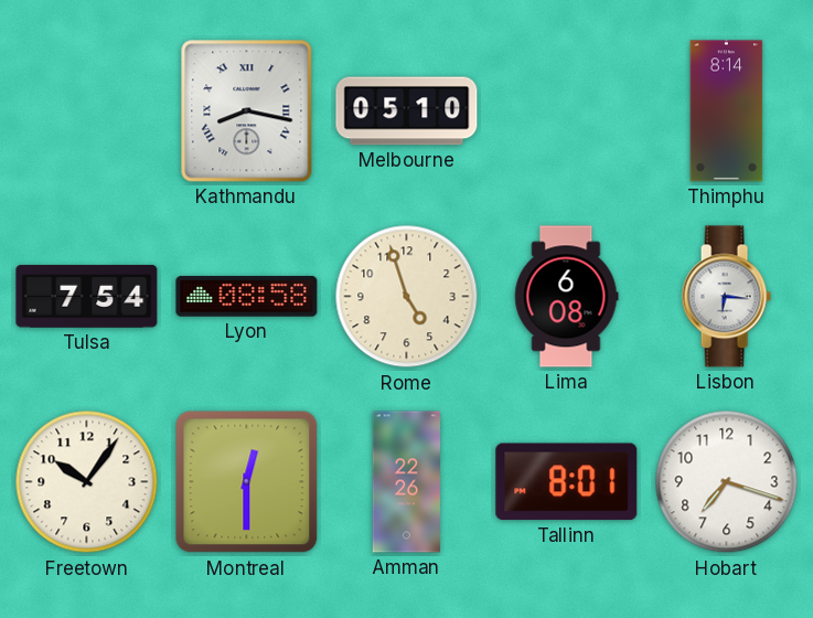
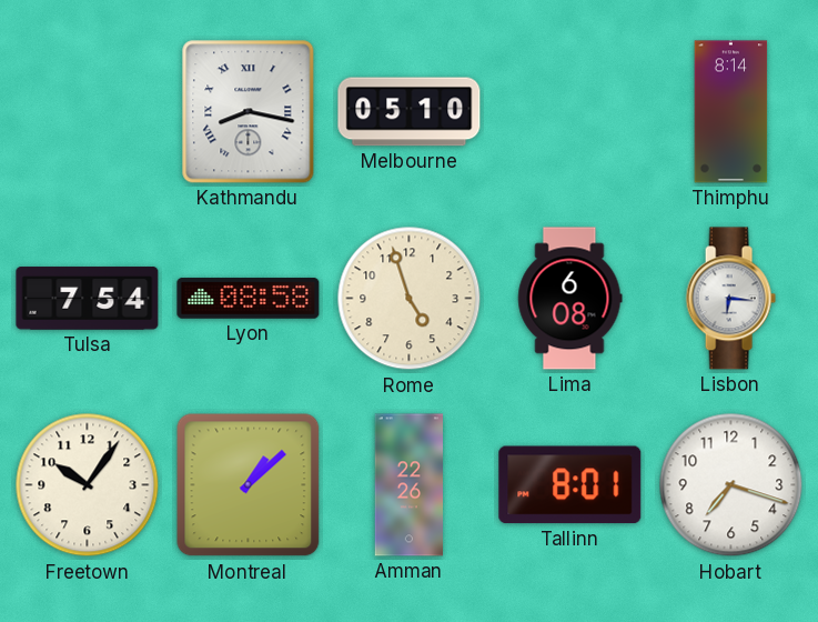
Montreal: 12:30 -> 1:08
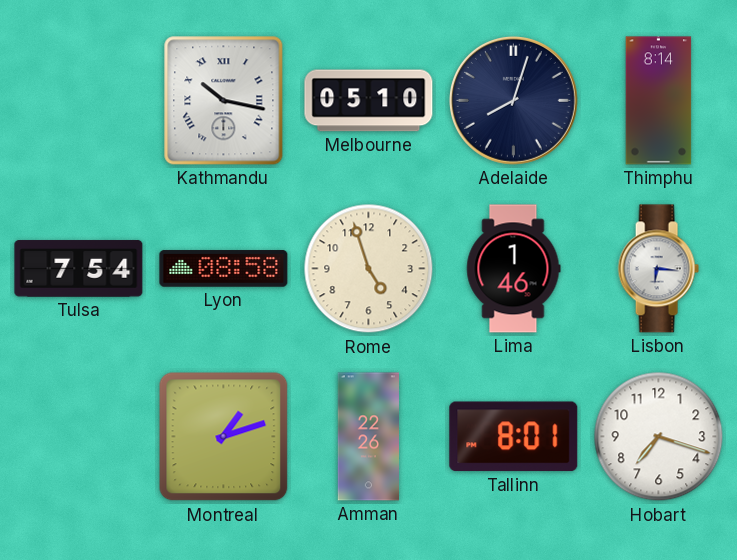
Kathmandu: 8:17 -> 10:17
Adelaide: none -> 8:03
Lima: 6:08 -> 1:46
Freetown: 10:06 -> none
Montreal: 1:08 -> 1:12
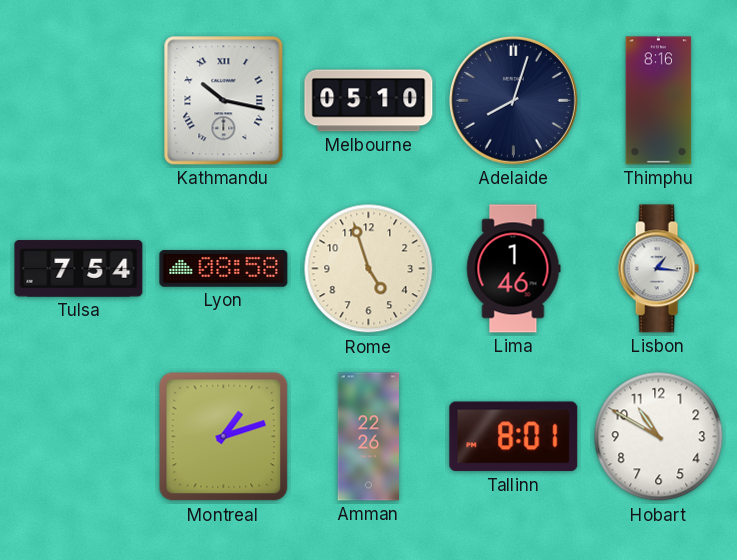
Thimphu: 8:14 -> 8:16
Lisbon: 6:16 -> 1:16
Hobart: 7:18 -> 10:50
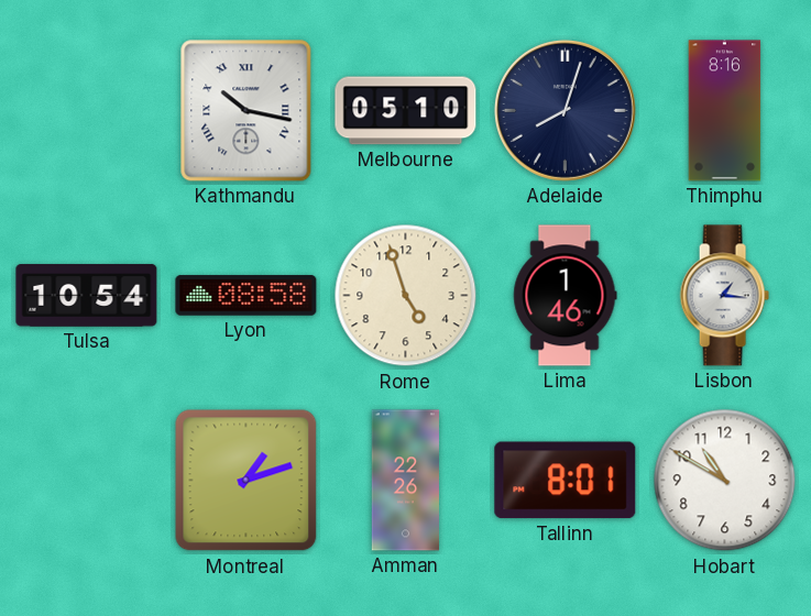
Tulsa: 7:54 -> 10:54
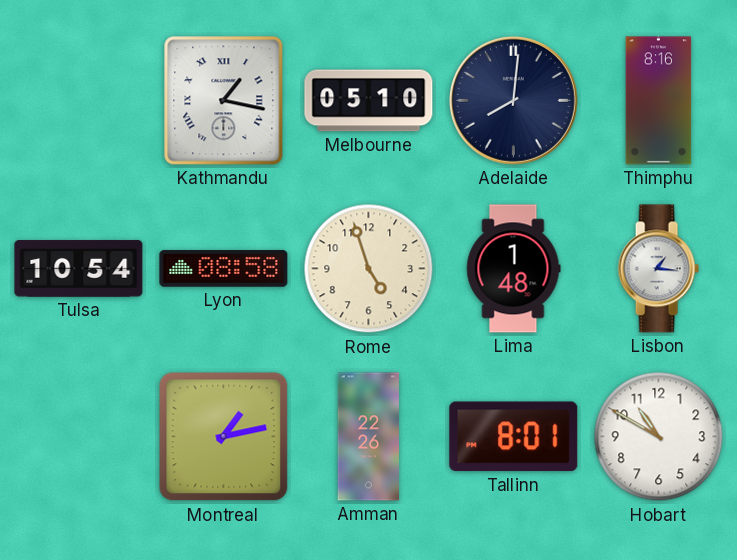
Kathmandu: 10:17 -> 1:17
Adelaide: 8:03 -> 8:01
Lima: 1:46 -> 1:48
Montreal: 1:12 -> 1:13
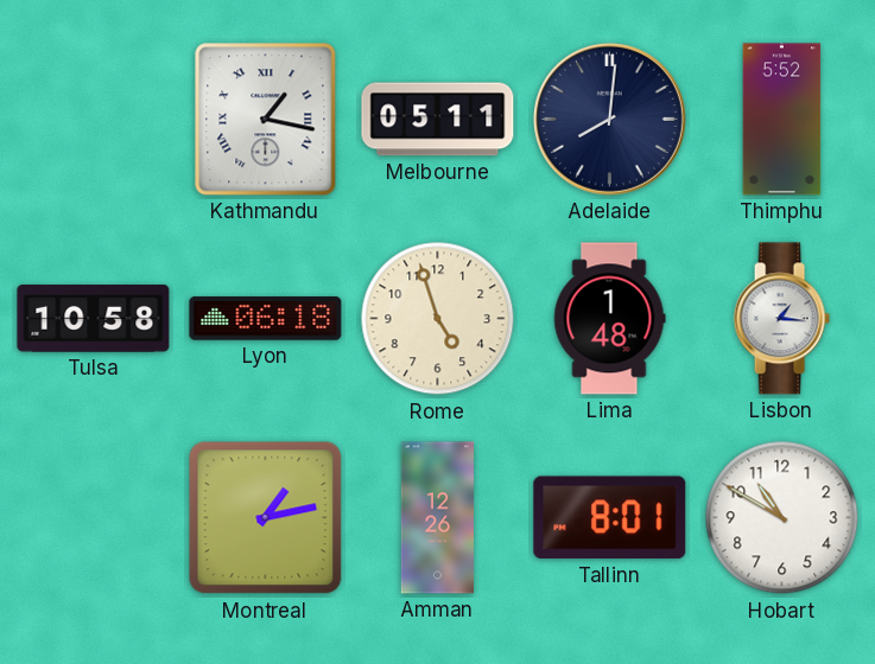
Melbourne: 05:10 -> 05:11
Thimphu: 8:16 -> 5:52
Tulsa: 10:54 -> 10:58
Lyon: 08:58 -> 06:18
Amman: 22:26 -> 12:26
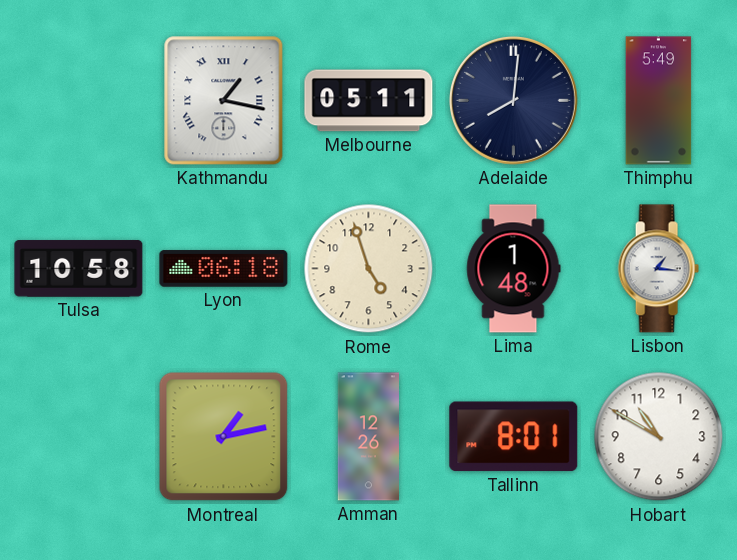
Thimphu: 5:52 -> 5:49
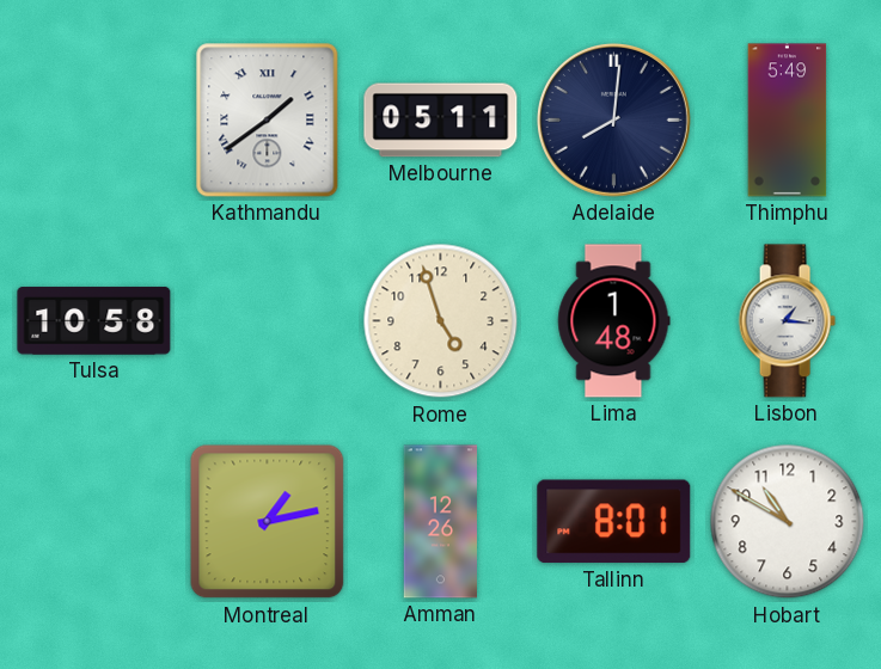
Kathmandu: 1:17 -> 1:39
Lyon: 06:18 -> none
